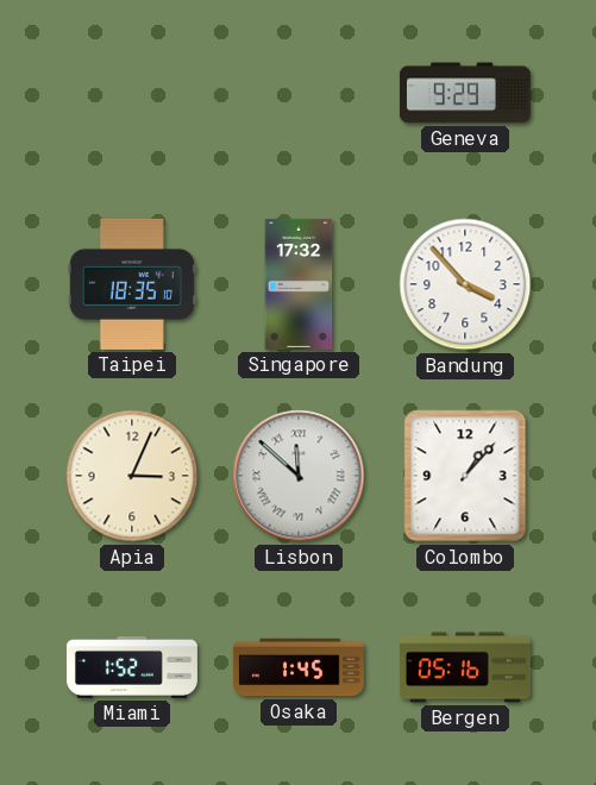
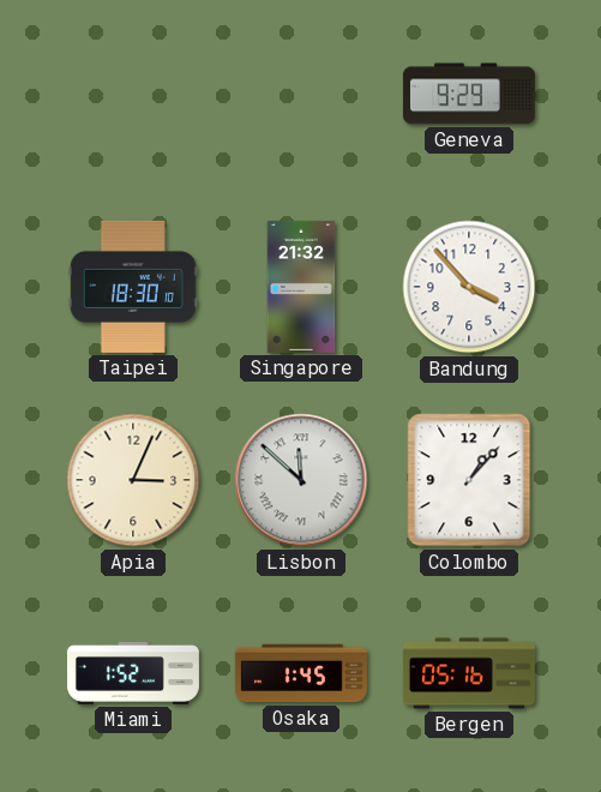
Taipei: 18:35 -> 18:30
Singapore: 17:32 -> 21:32
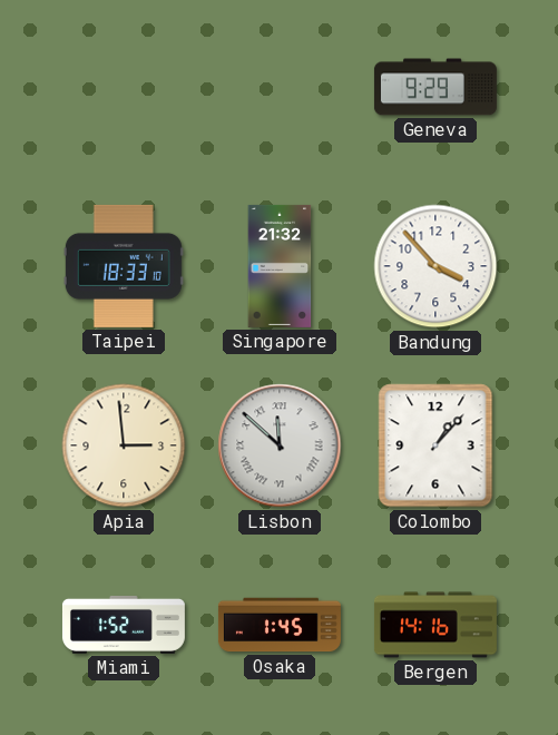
Taipei: 18:30 -> 18:33
Apia: 3:04 -> 2:59
Bergen: 05:16 -> 14:16
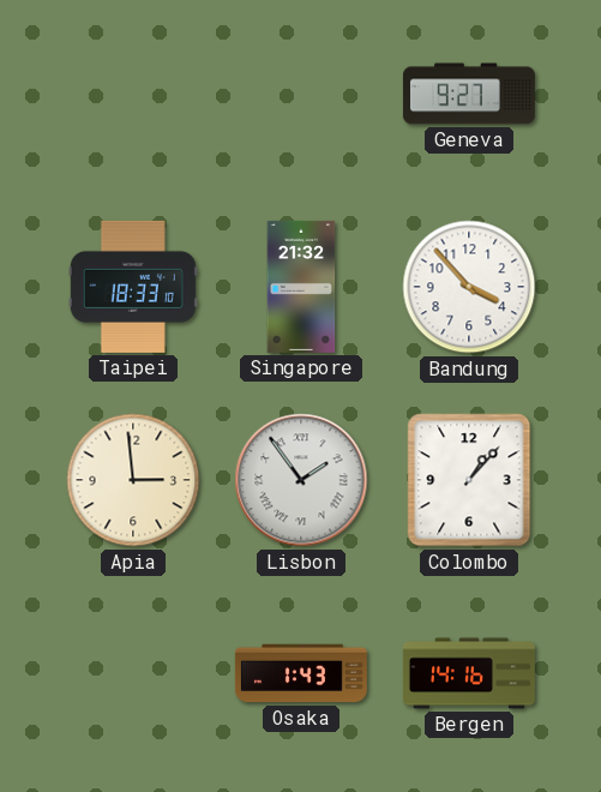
Geneva: 9:29 -> 9:27
Lisbon: 11:52 -> 1:54
Miami: 1:52 -> none
Osaka: 1:45 -> 1:43
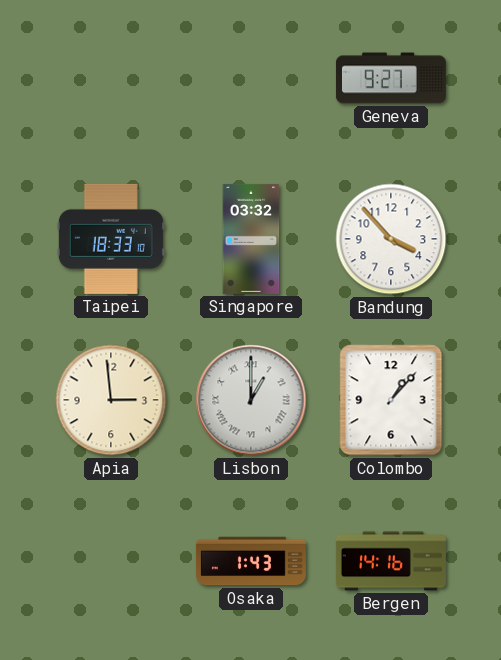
Singapore: 21:32 -> 03:32
Lisbon: 1:54 -> 1:00
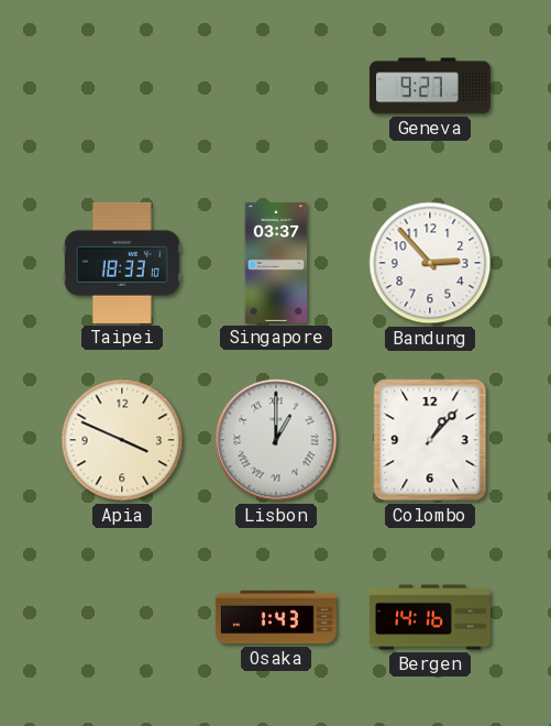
Singapore: 03:32 -> 03:37
Bandung: 3:53 -> 2:53
Apia: 2:59 -> 3:49
